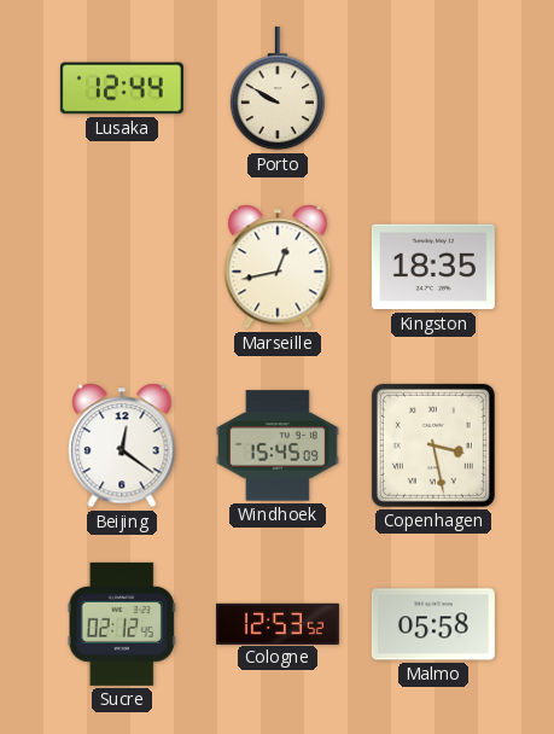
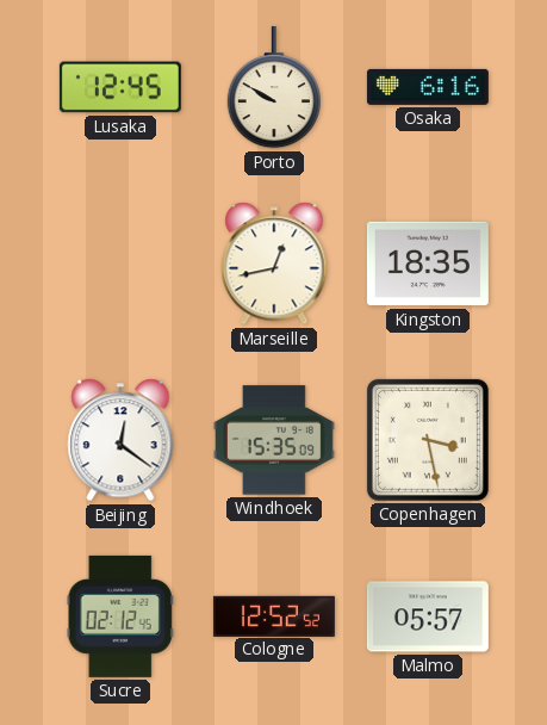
Lusaka: 12:44 -> 12:45
Osaka: none -> 6:16
Windhoek: 15:45 -> 15:35
Cologne: 12:53 -> 12:52
Malmo: 05:58 -> 05:57
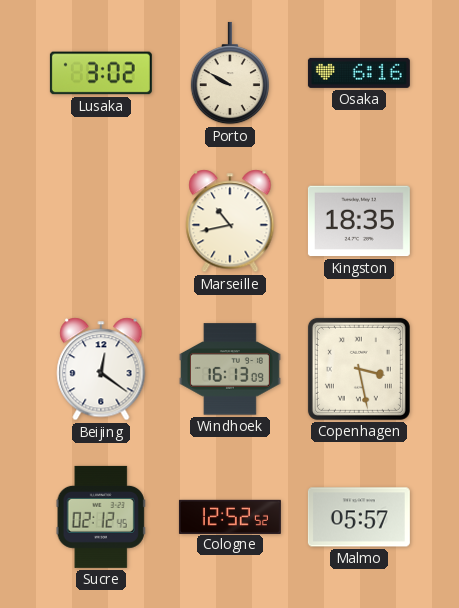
Lusaka: 12:45 -> 3:02
Marseille: 12:43 -> 10:43
Windhoek: 15:35 -> 16:13
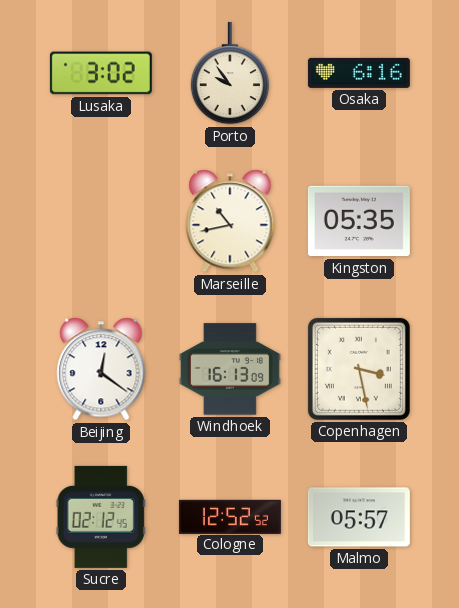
Porto: 9:50 -> 9:54
Kingston: 18:35 -> 05:35
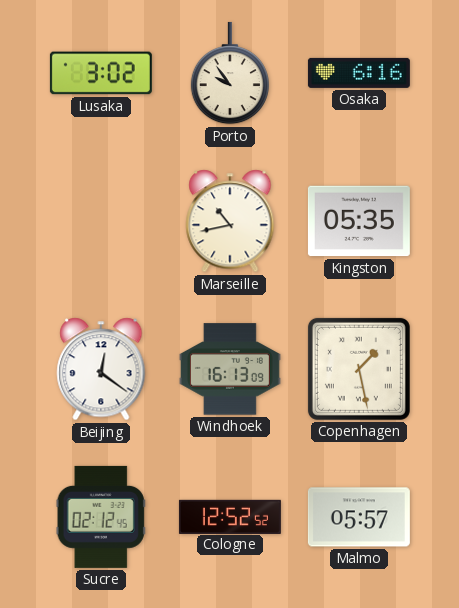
Copenhagen: 3:28 -> 1:28
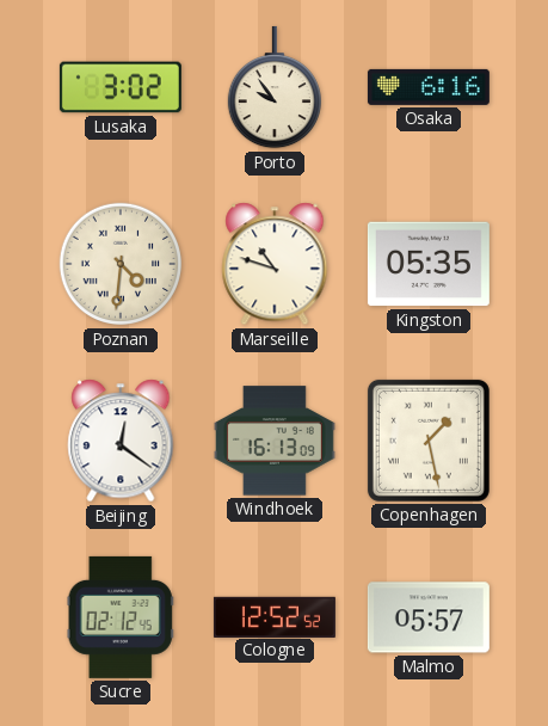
Poznan: none -> 4:31
Marseille: 10:43 -> 10:48
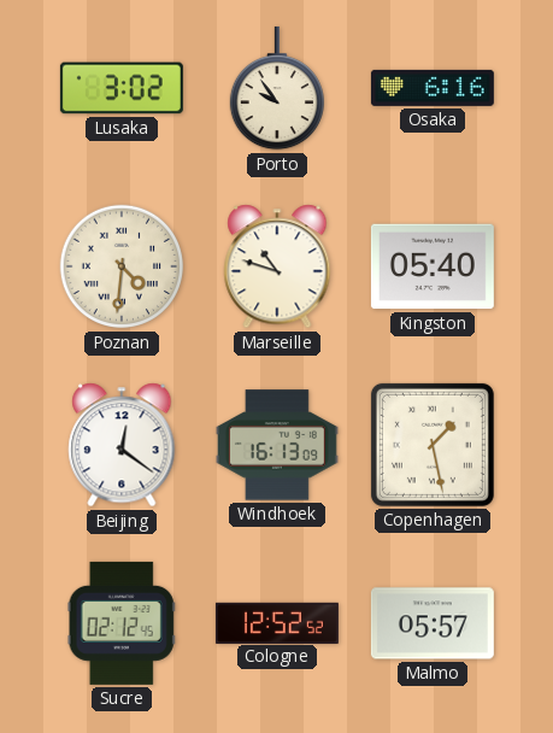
Kingston: 05:35 -> 05:40
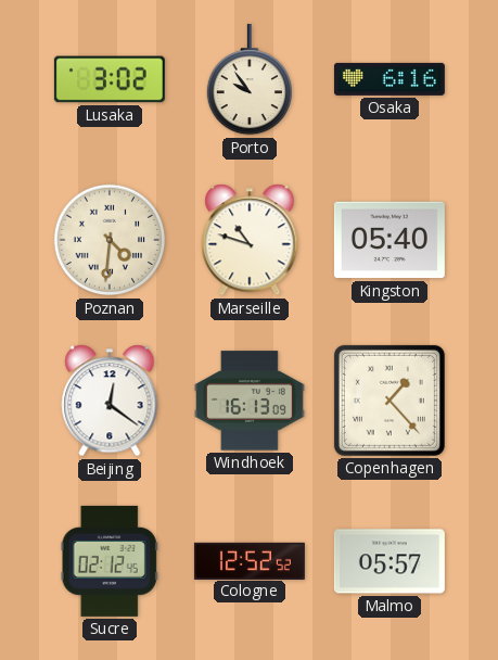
Copenhagen: 1:28 -> 1:23
